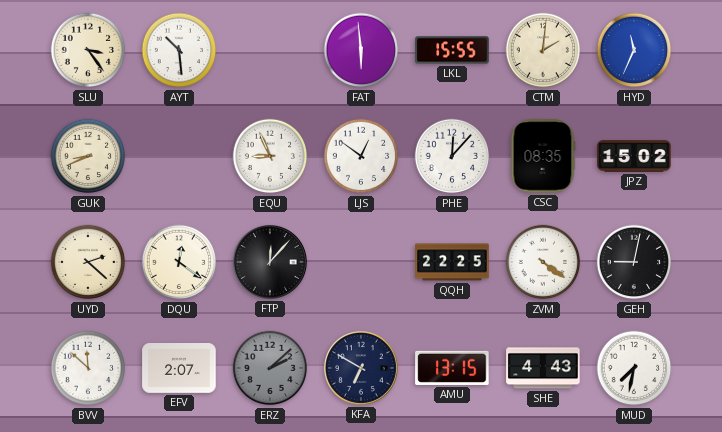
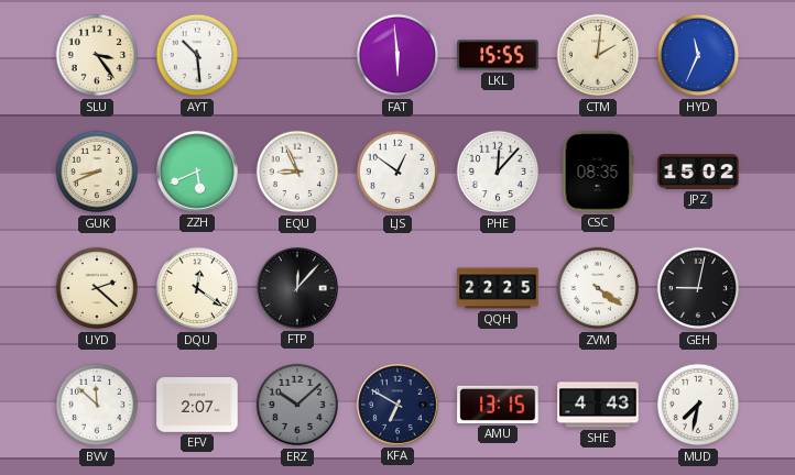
ZZH: none -> 5:41
ERZ: 2:08 -> 10:08
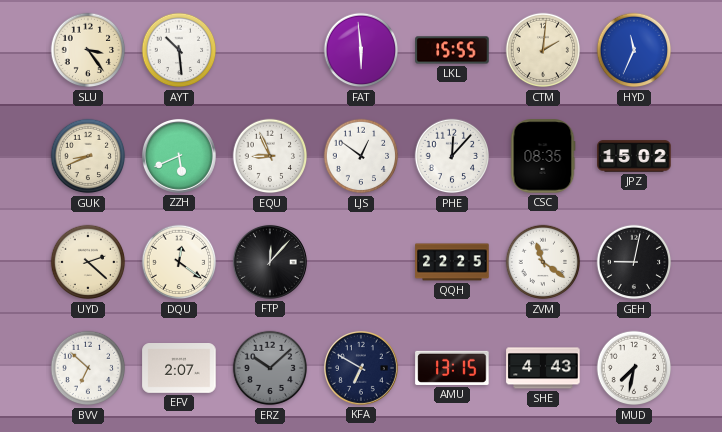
ZVM: 4:21 -> 11:21
BVV: 11:52 -> 6:52
